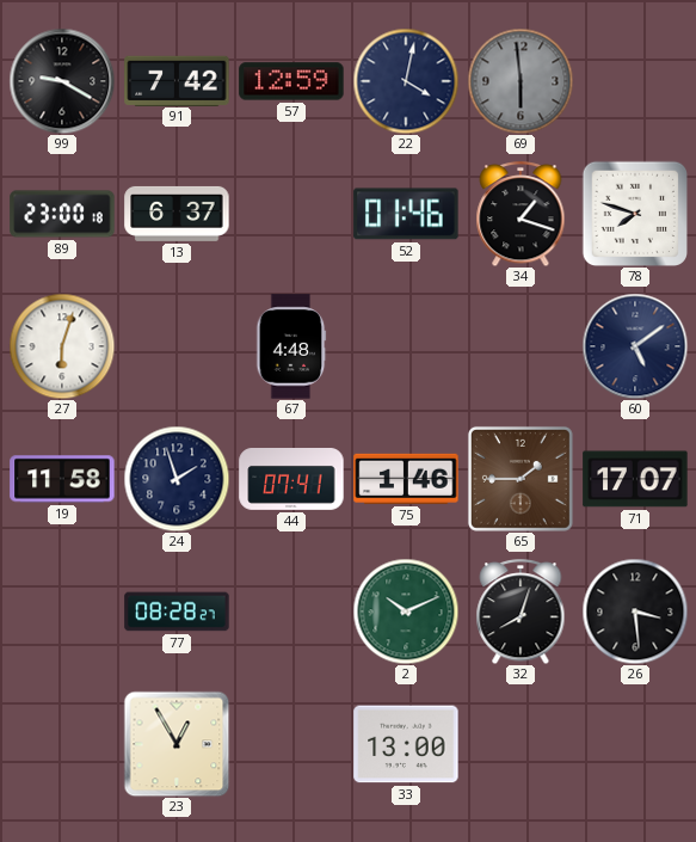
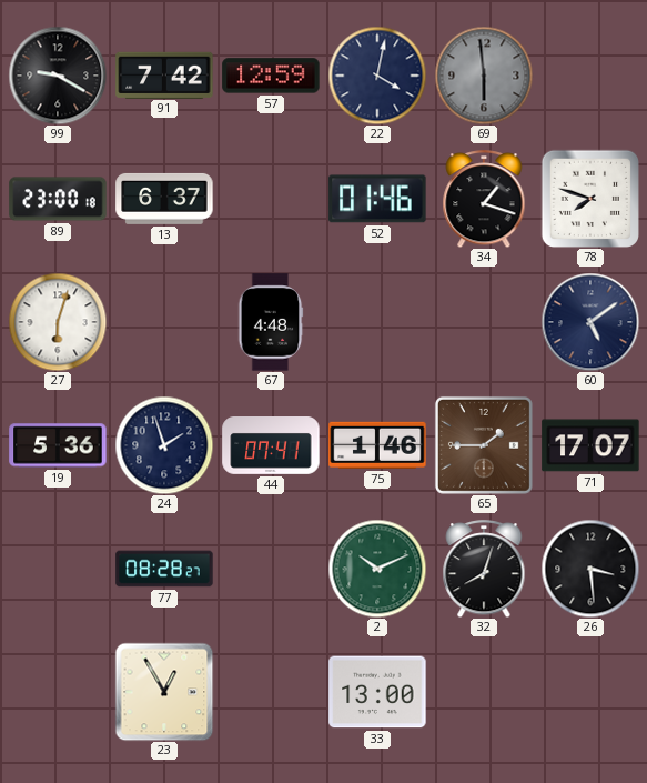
19: 11:58 -> 5:36
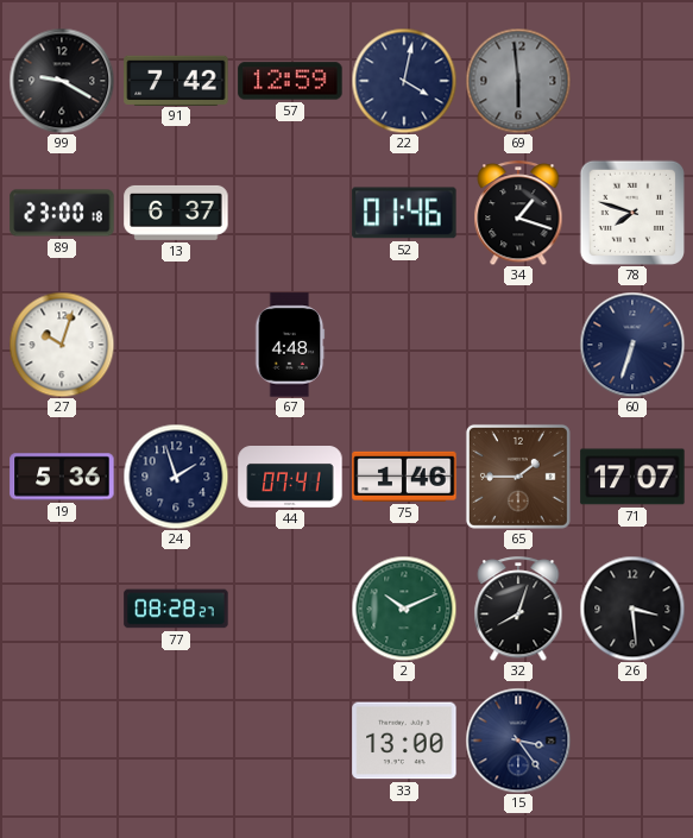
27: 6:03 -> 10:03
60: 5:09 -> 6:33
23: 12:55 -> none
15: none -> 3:24
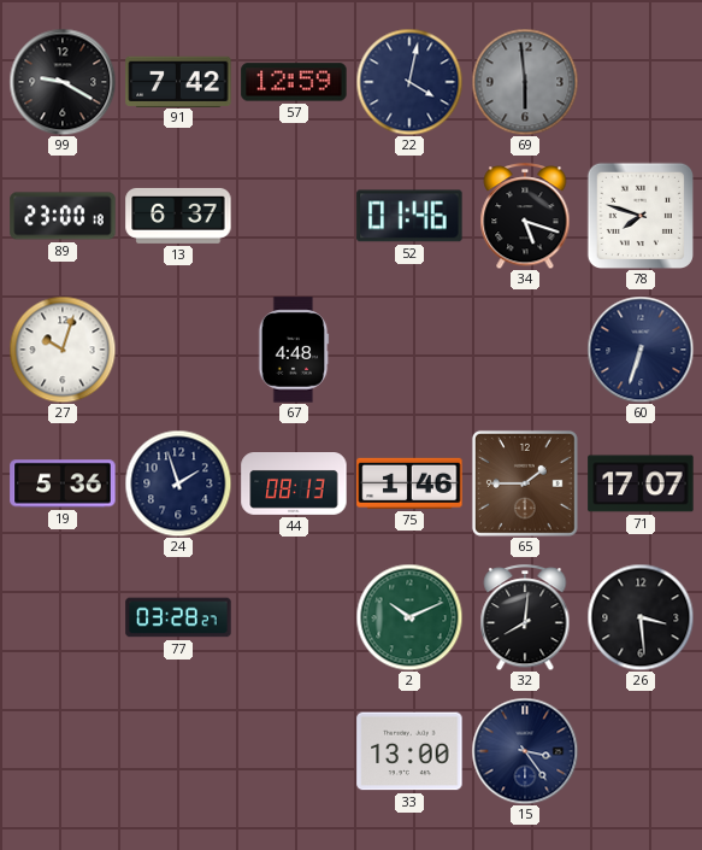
34: 1:18 -> 5:18
44: 07:41 -> 08:13
77: 08:28 -> 03:28
32: 8:03 -> 8:01
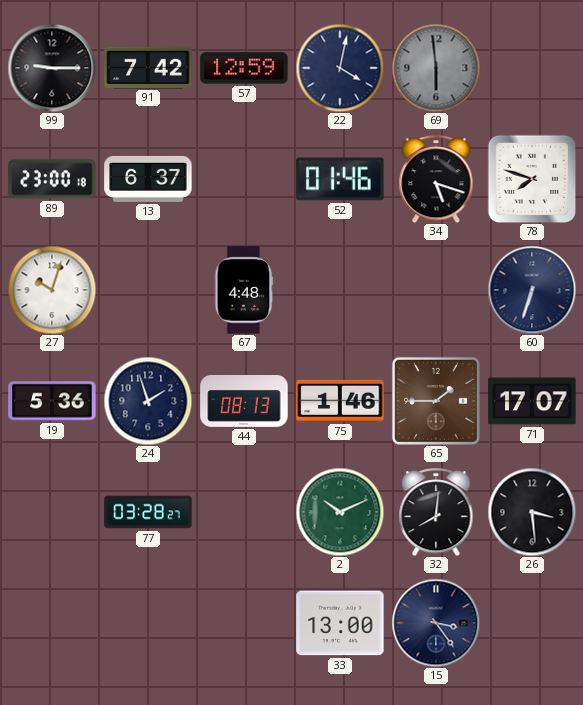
99: 9:20 -> 9:15
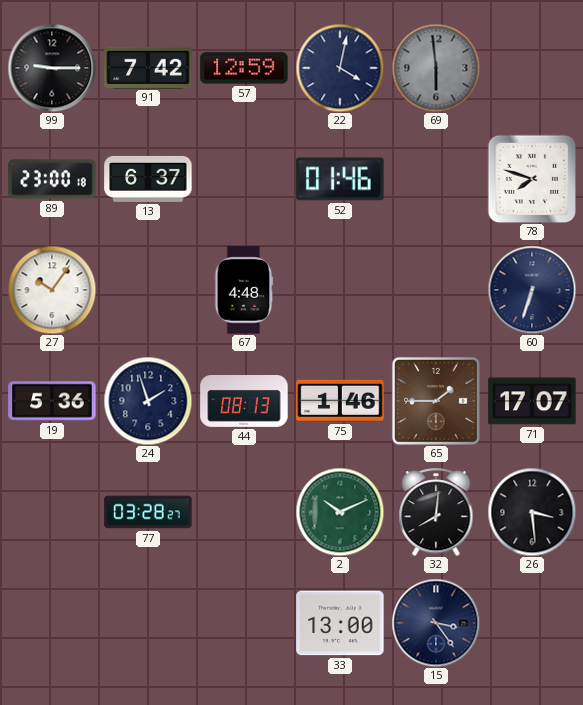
34: 5:18 -> none
27: 10:03 -> 10:06
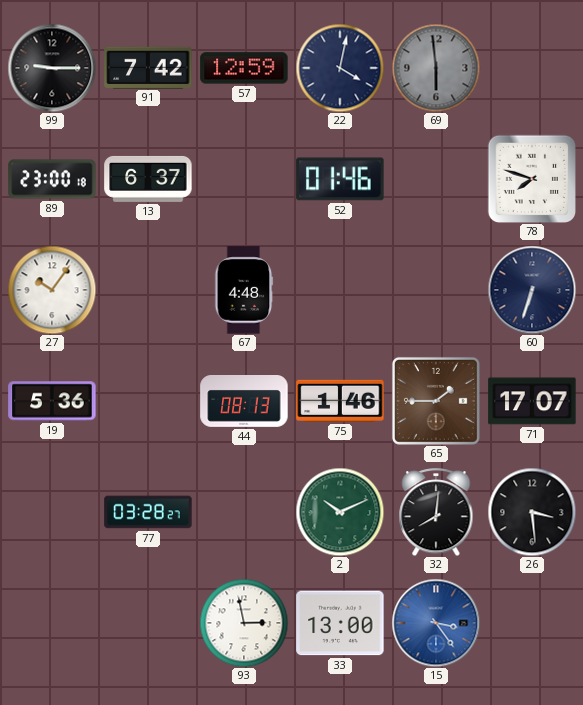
24: 1:57 -> none
93: none -> 2:58
15 dial: navy -> blue
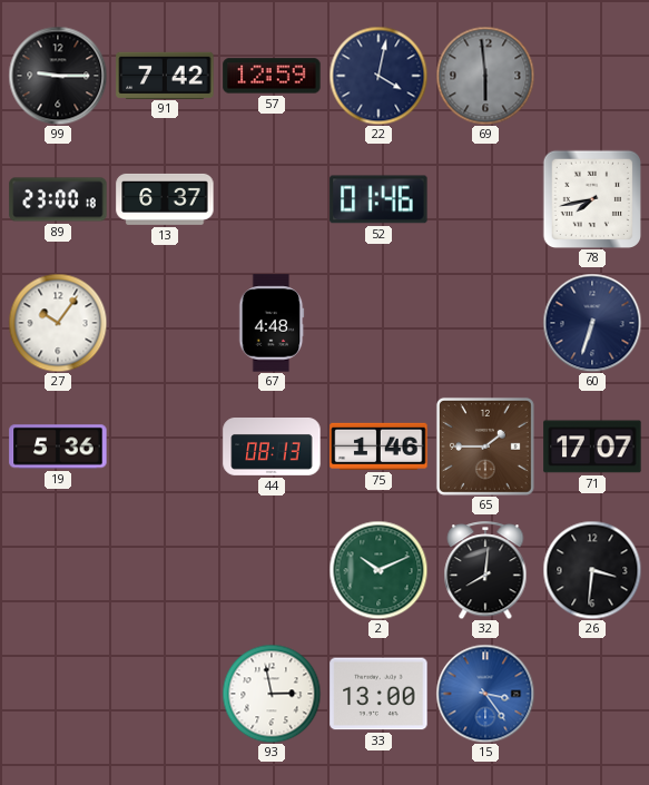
78: 7:48 -> 7:43
77: 03:28 -> none
26: 3:29 -> 3:31
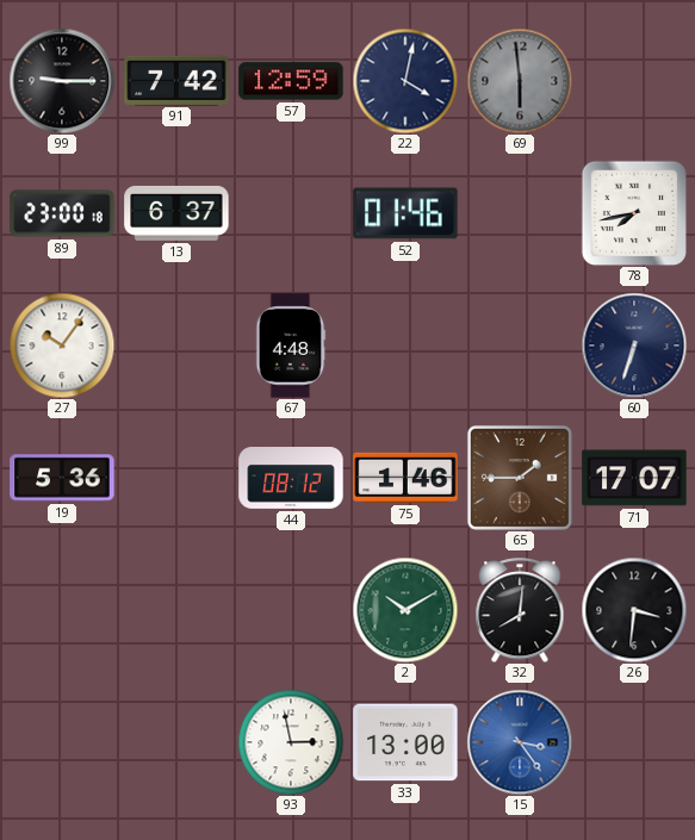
44: 08:13 -> 08:12
2: 10:11 -> 10:10
